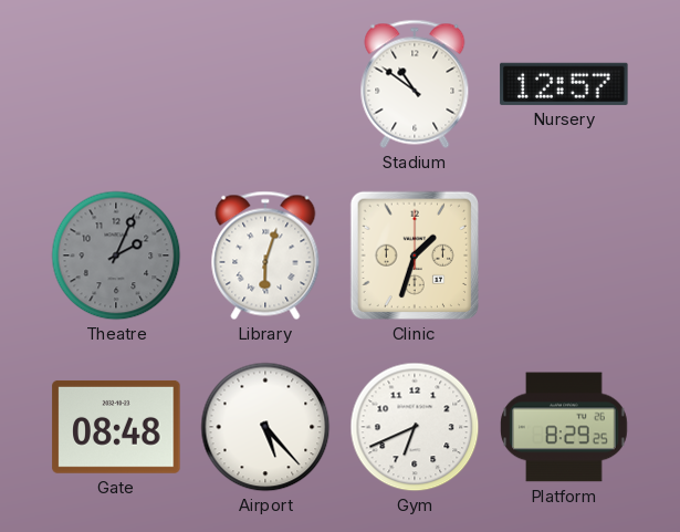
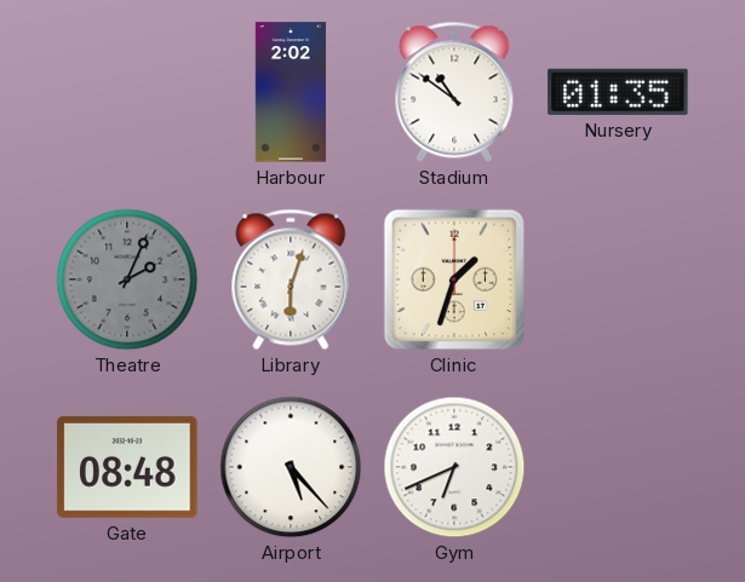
Harbour: none -> 2:02
Nursery: 12:57 -> 01:35
Platform: 8:29 -> none
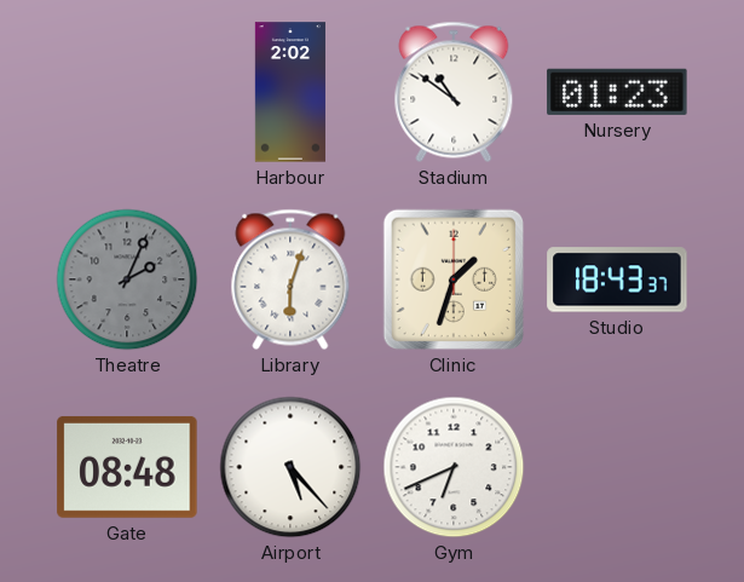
Nursery: 01:35 -> 01:23
Studio: none -> 18:43
